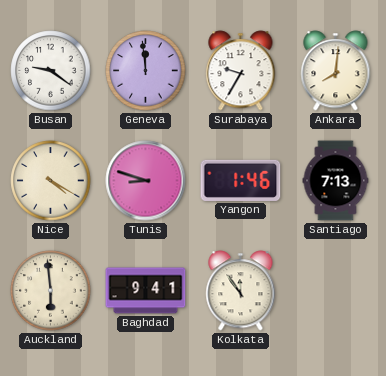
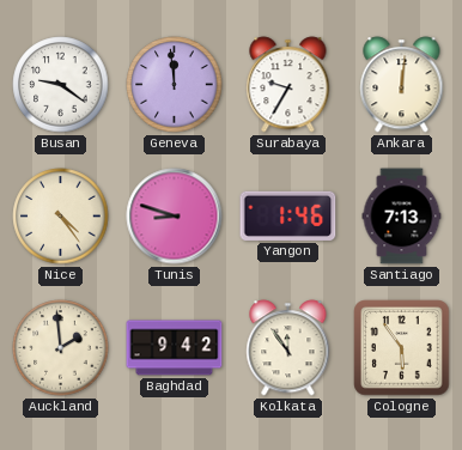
Ankara: 8:01 -> 12:01
Nice: 4:20 -> 4:24
Auckland: 5:59 -> 1:59
Baghdad: 9:41 -> 9:42
Cologne: none -> 5:54
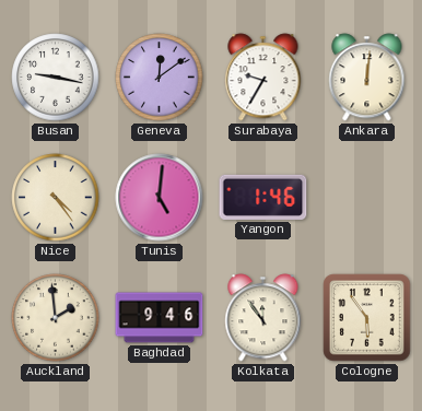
Busan: 9:21 -> 9:17
Geneva: 11:59 -> 12:09
Tunis: 8:48 -> 5:01
Santiago: 7:13 -> none
Baghdad: 9:42 -> 9:46
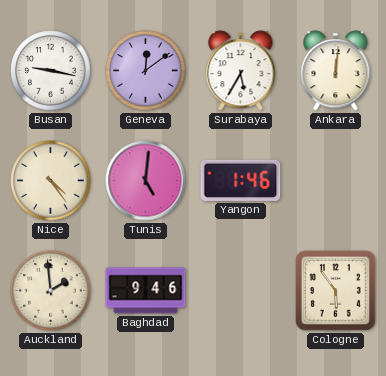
Surabaya: 9:35 -> 5:35
Kolkata: 11:54 -> none
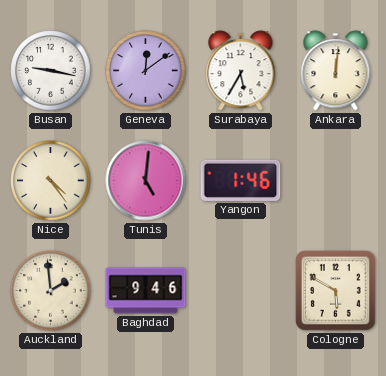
Cologne: 5:54 -> 5:50
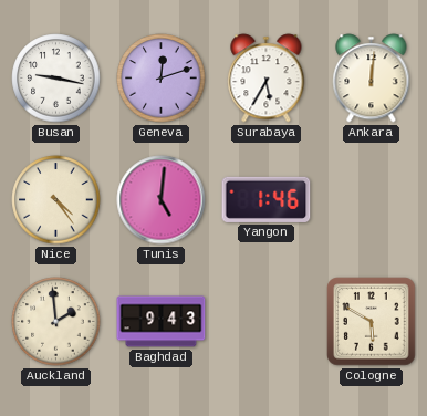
Geneva: 12:09 -> 12:12
Baghdad: 9:46 -> 9:43
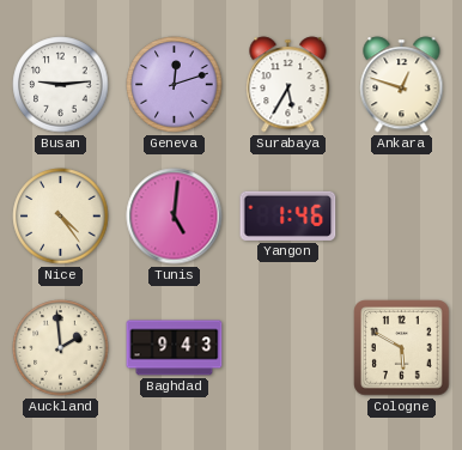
Busan: 9:17 -> 9:14
Ankara: 12:01 -> 12:48
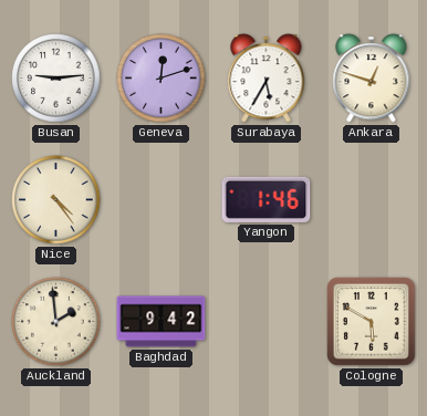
Tunis: 5:01 -> none
Baghdad: 9:43 -> 9:42
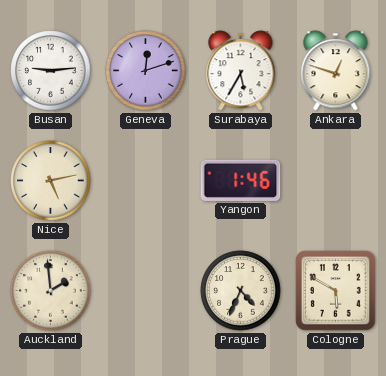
Nice: 4:24 -> 5:13
Baghdad: 9:42 -> none
Prague: none -> 4:34
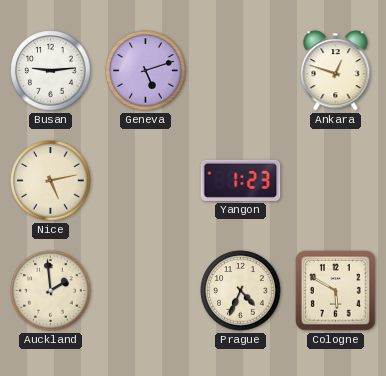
Geneva: 12:12 -> 5:12
Surabaya: 5:35 -> none
Yangon: 1:46 -> 1:23
